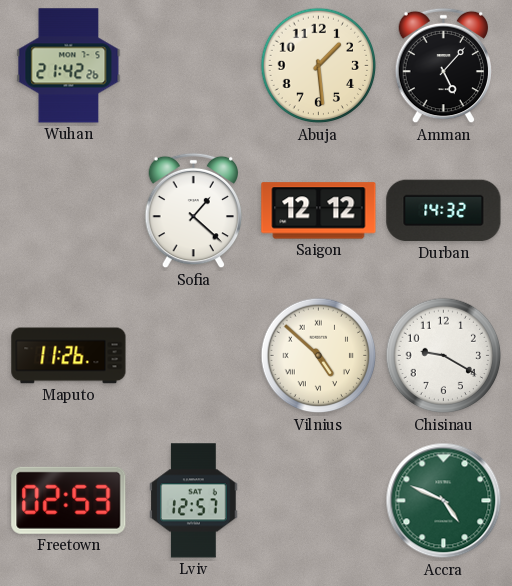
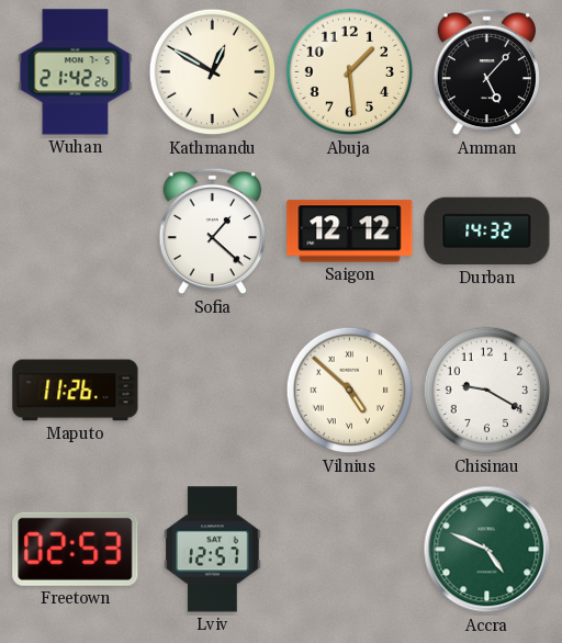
Kathmandu: none -> 12:50
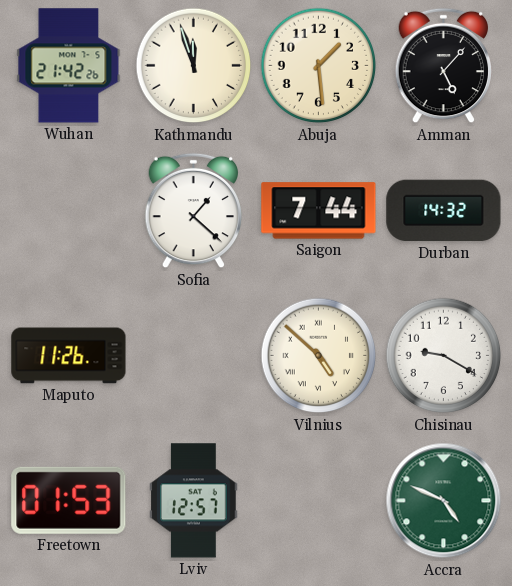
Kathmandu: 12:50 -> 11:57
Saigon: 12:12 -> 7:44
Freetown: 02:53 -> 01:53
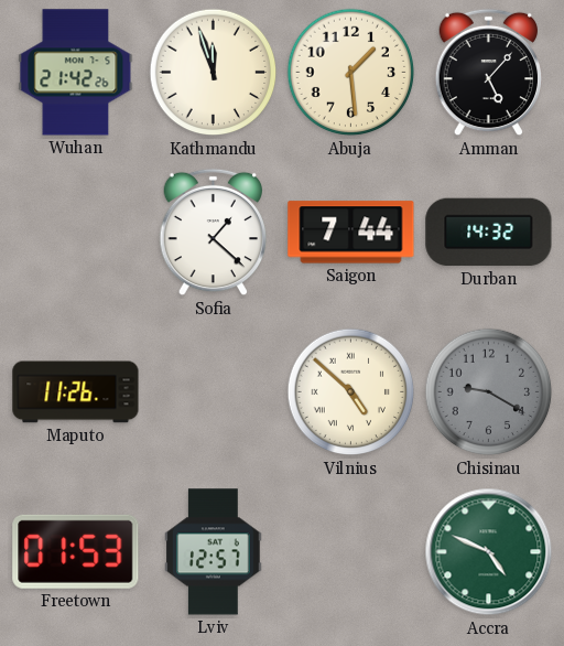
Chisinau dial: white -> grey
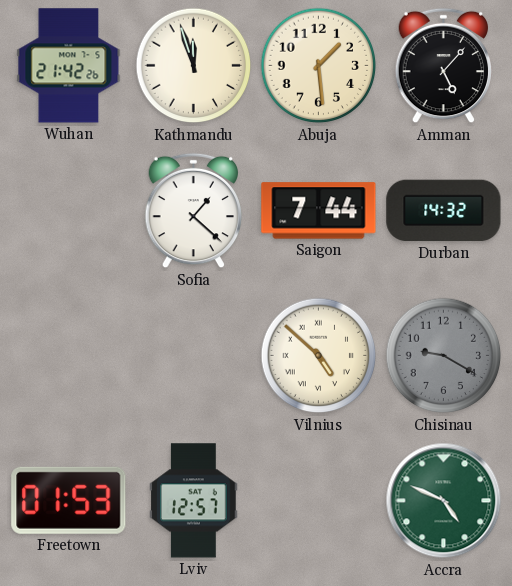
Maputo: 11:26 -> none
